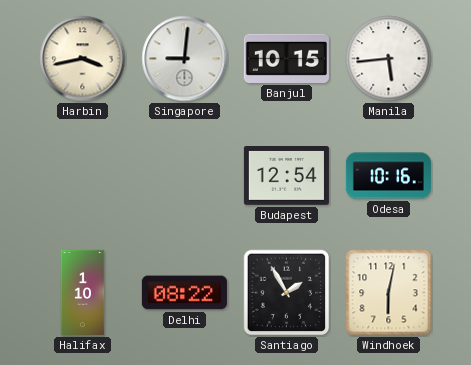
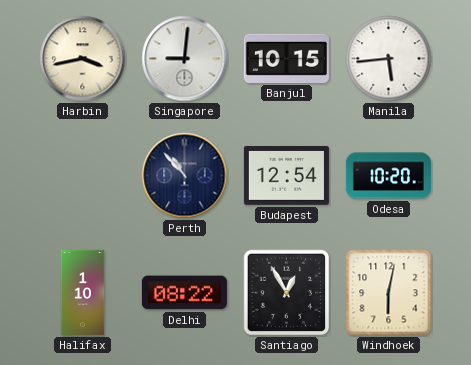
Perth: none -> 10:53
Odesa: 10:16 -> 10:20
Santiago: 1:55 -> 12:55
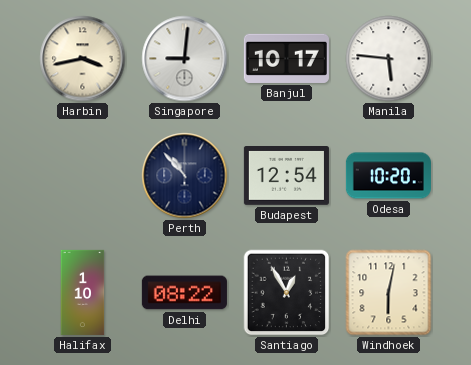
Banjul: 10:15 -> 10:17
Manila: 5:44 -> 5:46
